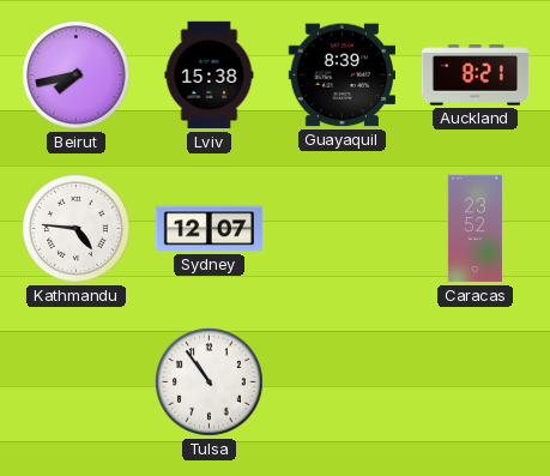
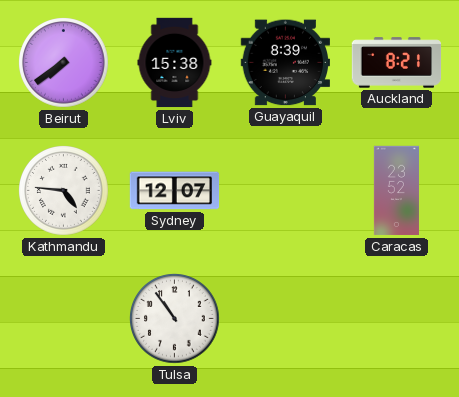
Beirut: 7:43 -> 7:39
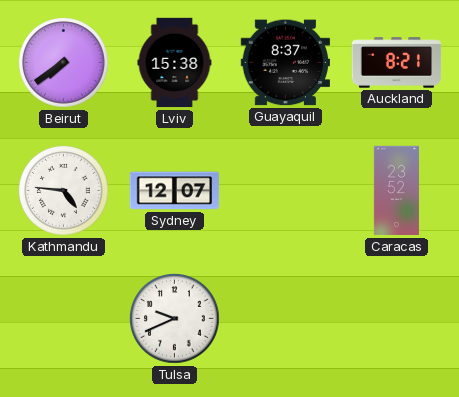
Guayaquil: 8:39 -> 8:37
Tulsa: 10:54 -> 9:41
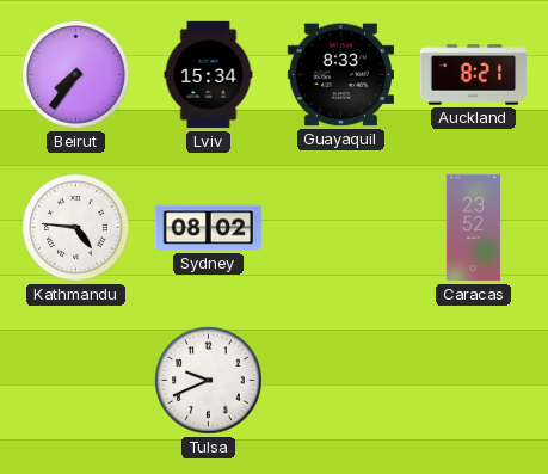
Beirut: 7:39 -> 7:36
Lviv: 15:38 -> 15:34
Guayaquil: 8:37 -> 8:33
Sydney: 12:07 -> 08:02
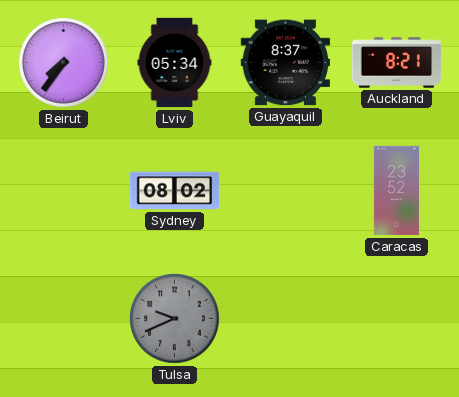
Lviv: 15:34 -> 05:34
Guayaquil: 8:33 -> 8:37
Kathmandu: 4:46 -> none
Tulsa dial: white -> grey
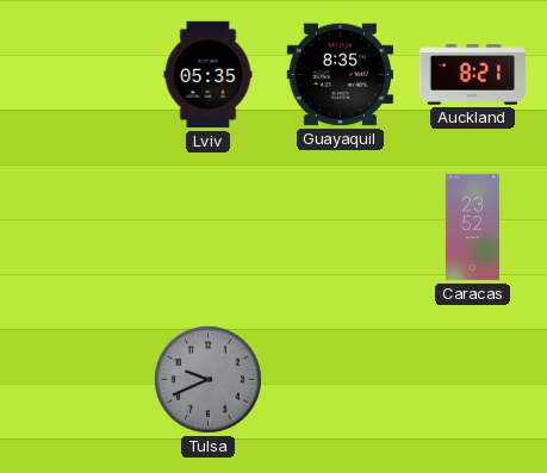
Beirut: 7:36 -> none
Lviv: 05:34 -> 05:35
Guayaquil: 8:37 -> 8:35
Sydney: 08:02 -> none
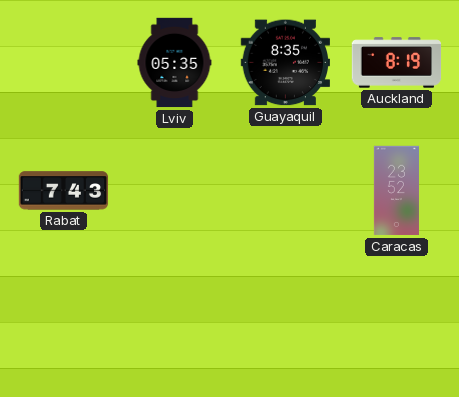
Auckland: 8:21 -> 8:19
Rabat: none -> 7:43
Tulsa: 9:41 -> none
